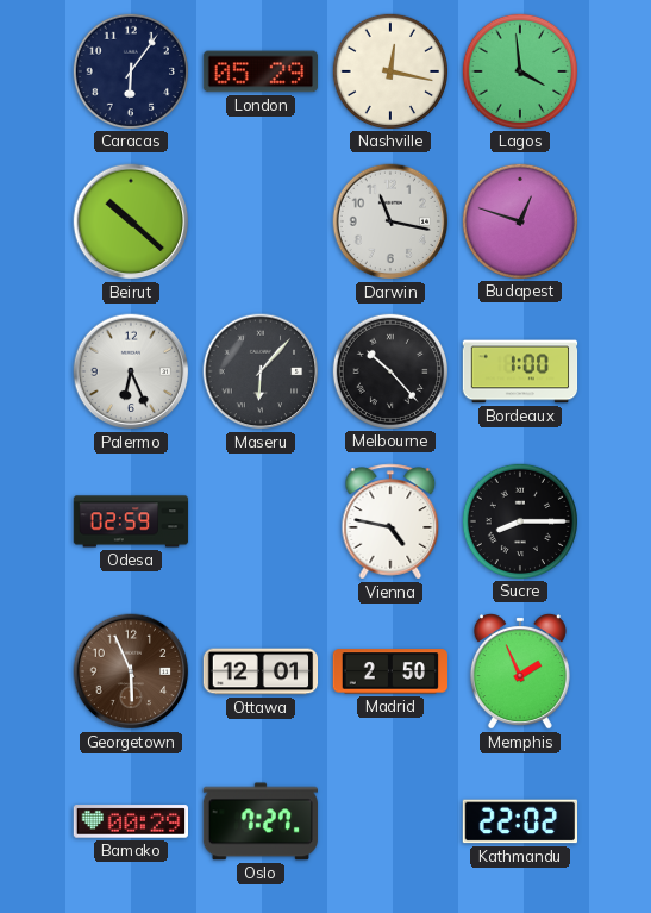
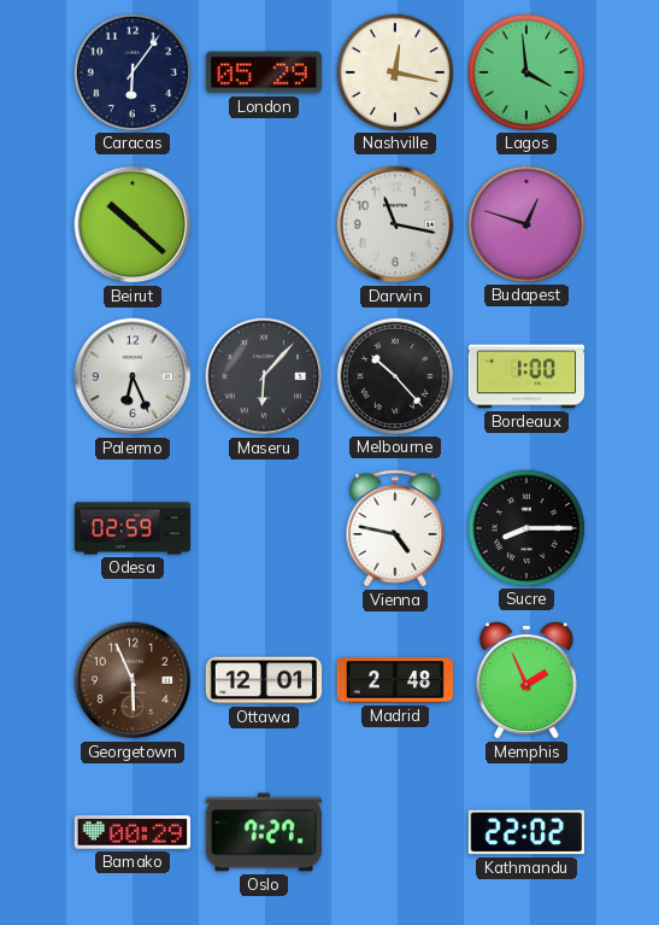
Madrid: 2:50 -> 2:48
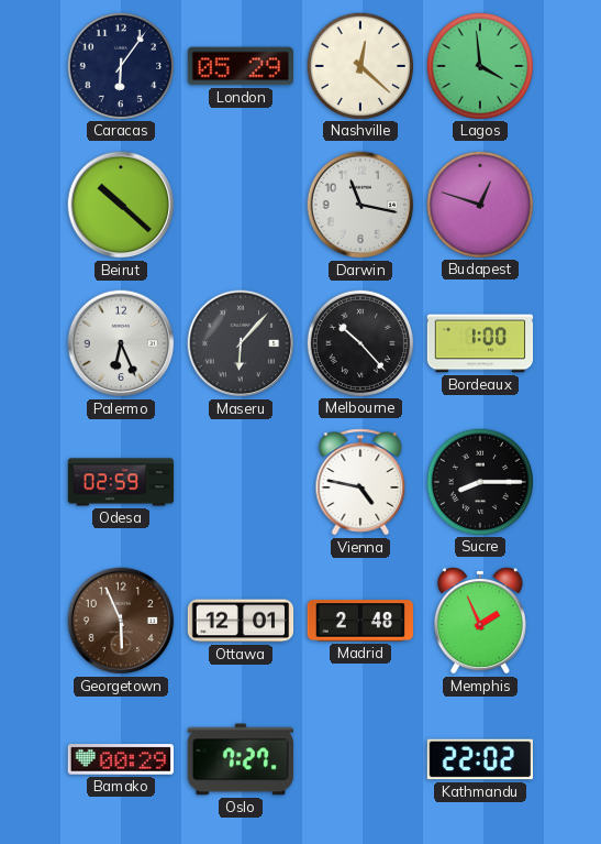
Nashville: 12:17 -> 12:22
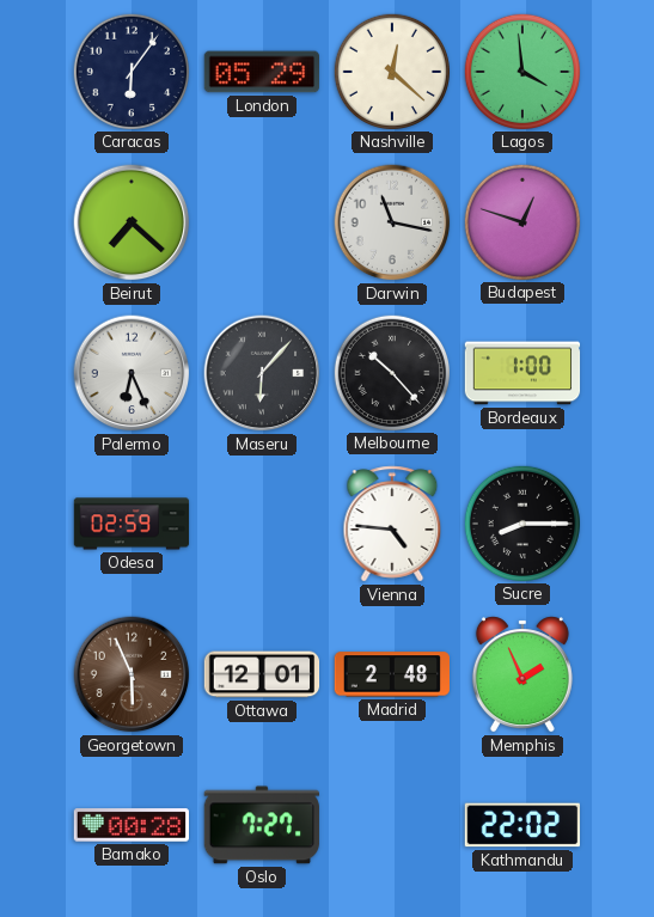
Beirut: 10:22 -> 7:22
Vienna: 4:47 -> 4:46
Bamako: 00:29 -> 00:28
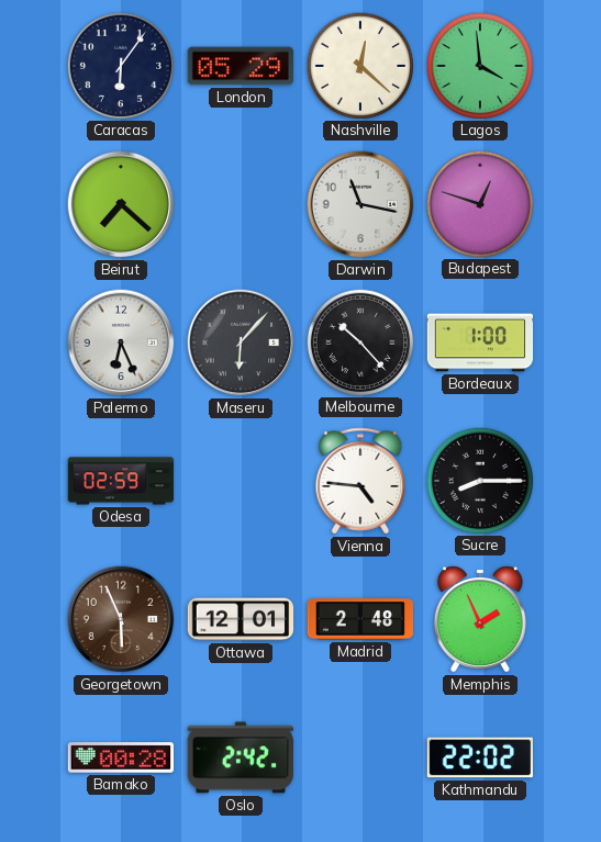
Oslo: 7:27 -> 2:42
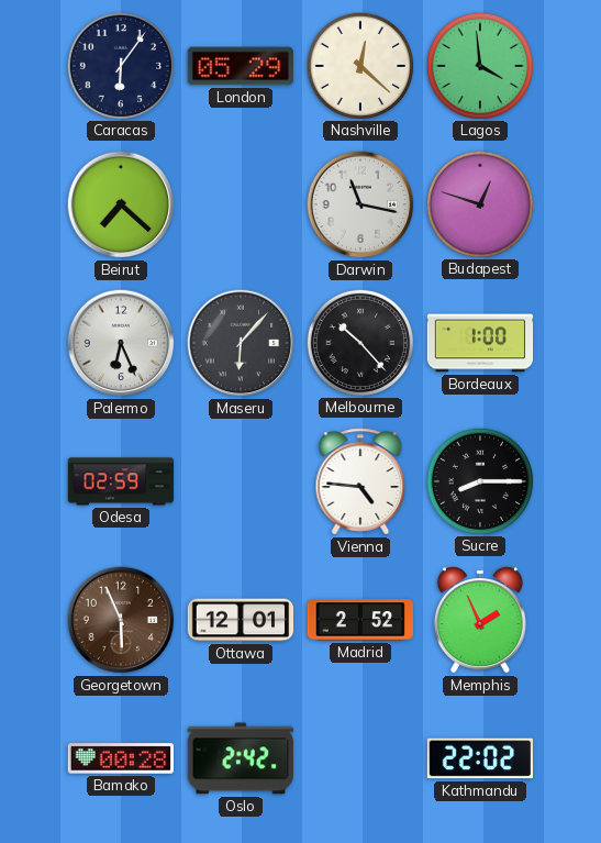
Madrid: 2:48 -> 2:52
